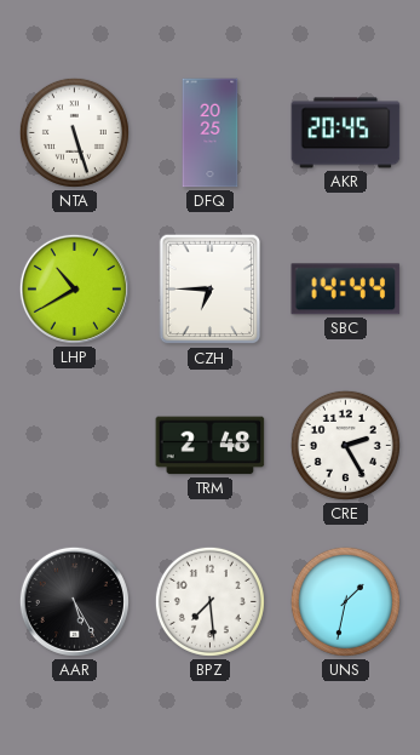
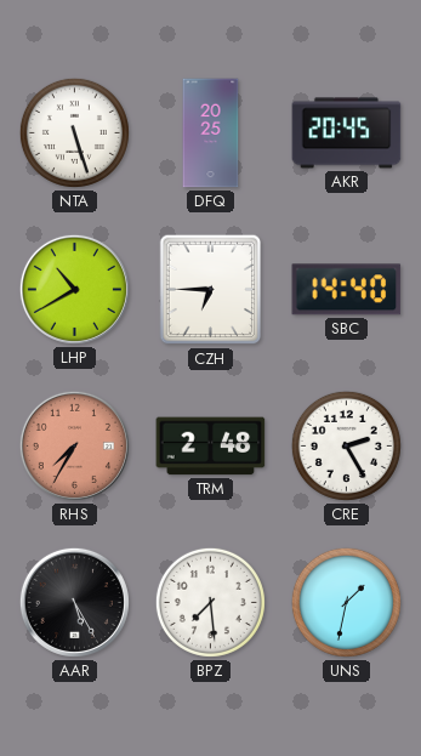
SBC: 14:44 -> 14:40
RHS: none -> 7:35
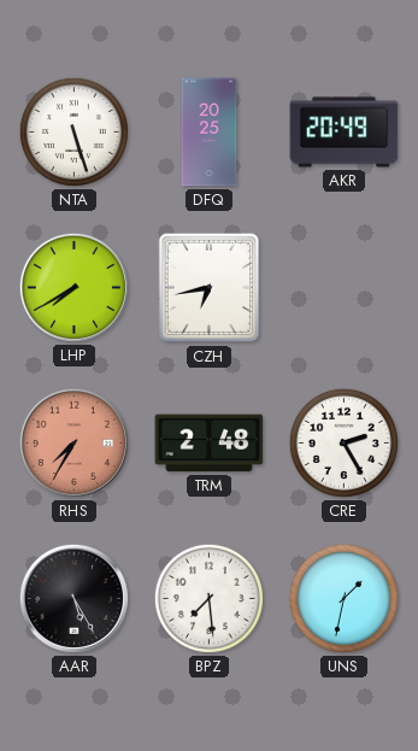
AKR: 20:45 -> 20:49
LHP: 10:40 -> 7:40
CZH: 6:45 -> 6:43
SBC: 14:40 -> none
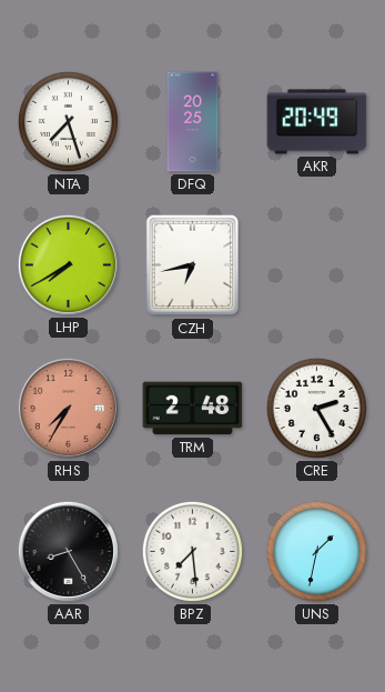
NTA: 5:27 -> 7:27
AAR: 5:25 -> 8:25
